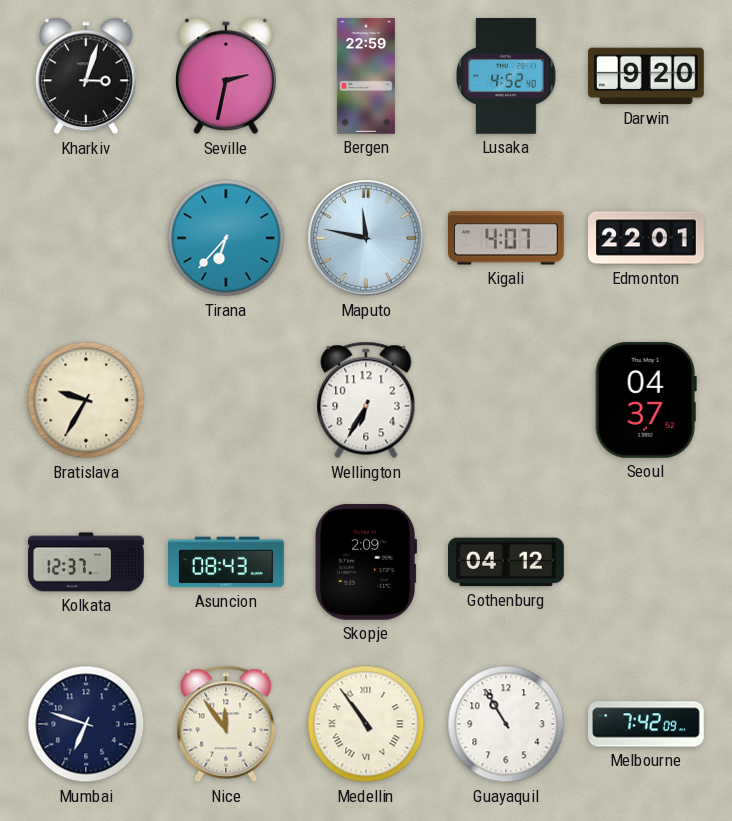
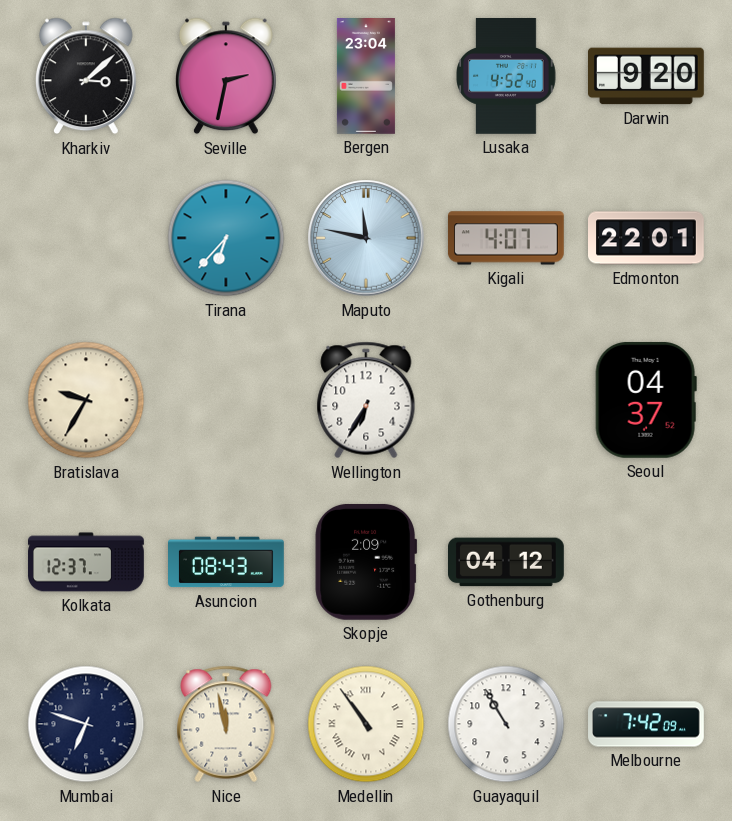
Kharkiv: 3:03 -> 3:08
Bergen: 22:59 -> 23:04
Nice: 11:54 -> 11:58
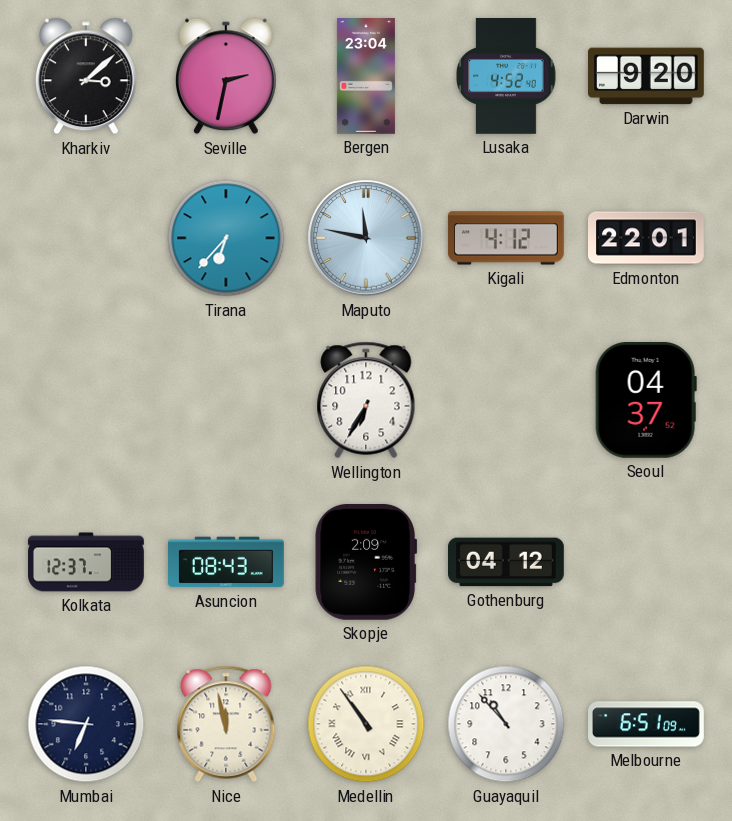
Kigali: 4:07 -> 4:12
Bratislava: 9:35 -> none
Mumbai: 6:48 -> 6:46
Guayaquil: 10:55 -> 10:53
Melbourne: 7:42 -> 6:51
